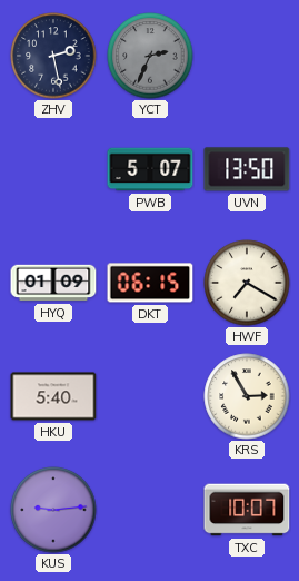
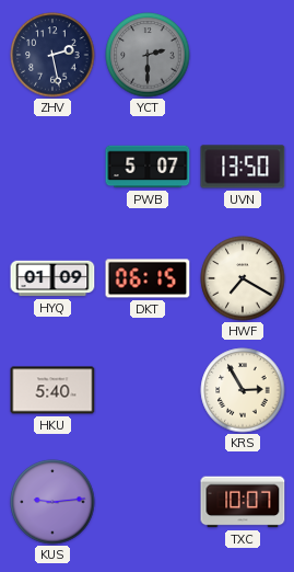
YCT: 2:34 -> 2:30
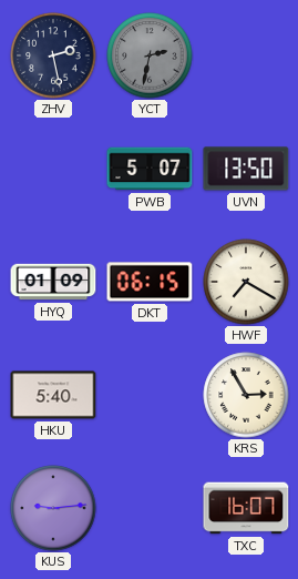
YCT: 2:30 -> 2:32
TXC: 10:07 -> 16:07
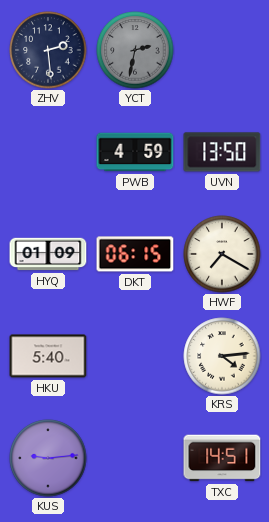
ZHV: 2:28 -> 2:29
PWB: 5:07 -> 4:59
KRS: 2:55 -> 4:14
TXC: 16:07 -> 14:51
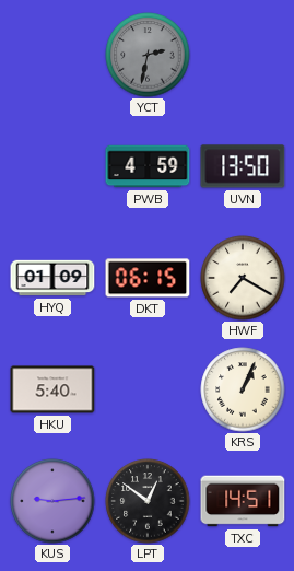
ZHV: 2:29 -> none
KRS: 4:14 -> 1:04
LPT: none -> 12:51
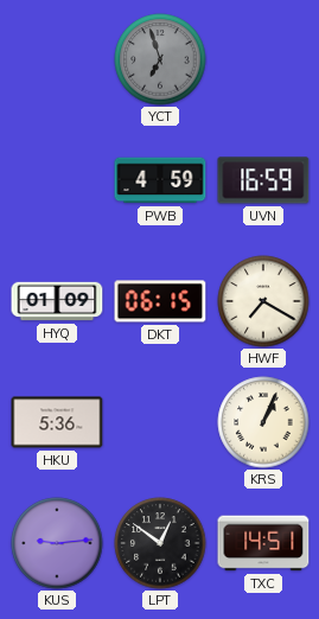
YCT: 2:32 -> 6:57
UVN: 13:50 -> 16:59
HKU: 5:40 -> 5:36
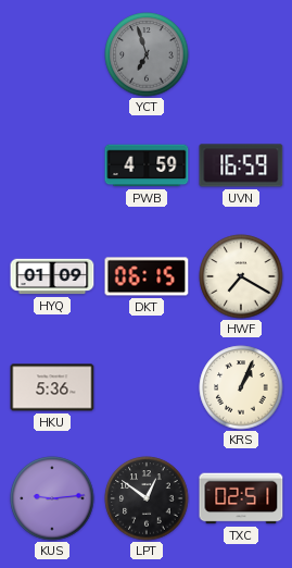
TXC: 14:51 -> 02:51
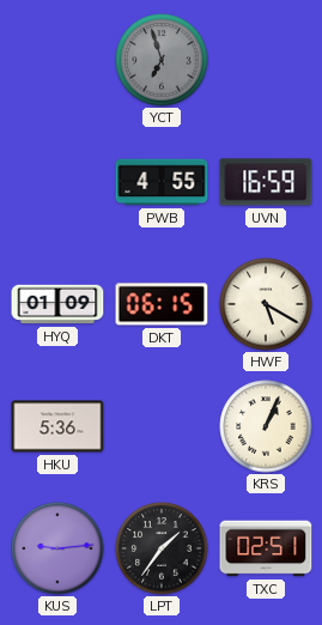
PWB: 4:59 -> 4:55
HWF: 7:20 -> 5:20
LPT: 12:51 -> 1:36
